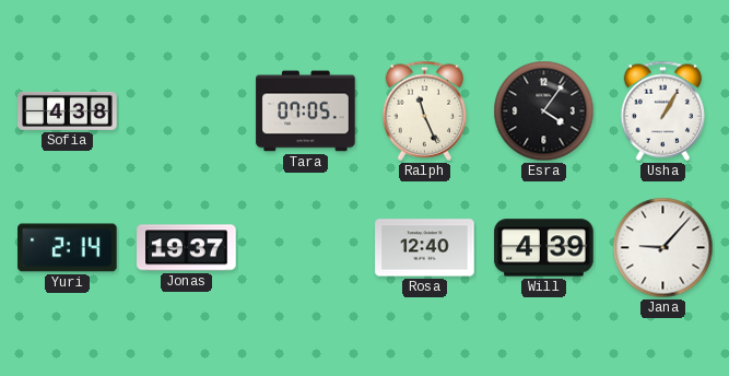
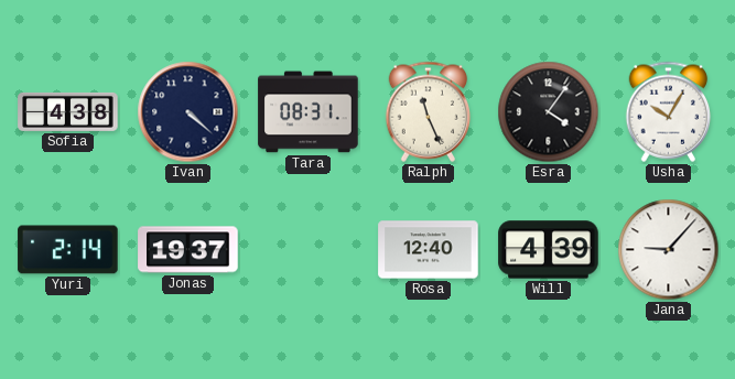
Ivan: none -> 4:22
Tara: 07:05 -> 08:31
Usha: 1:05 -> 10:05
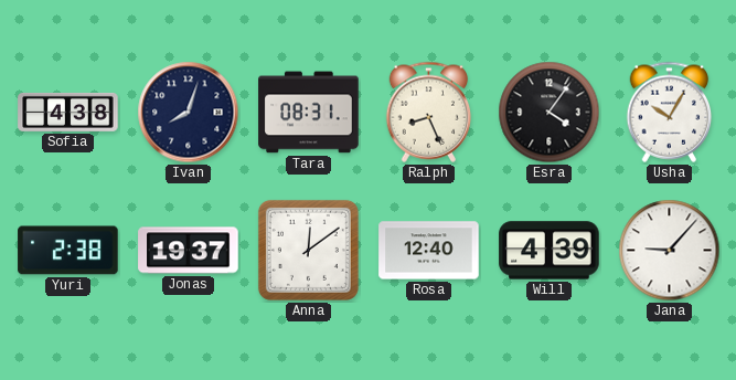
Ivan: 4:22 -> 8:03
Ralph: 11:26 -> 8:26
Yuri: 2:14 -> 2:38
Anna: none -> 12:09
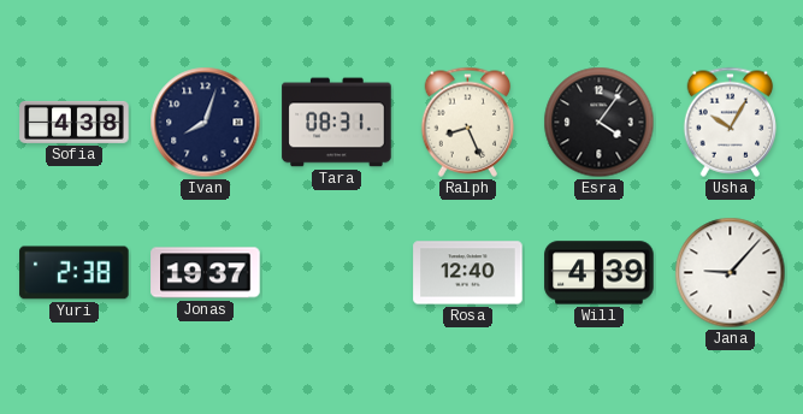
Anna: 12:09 -> none
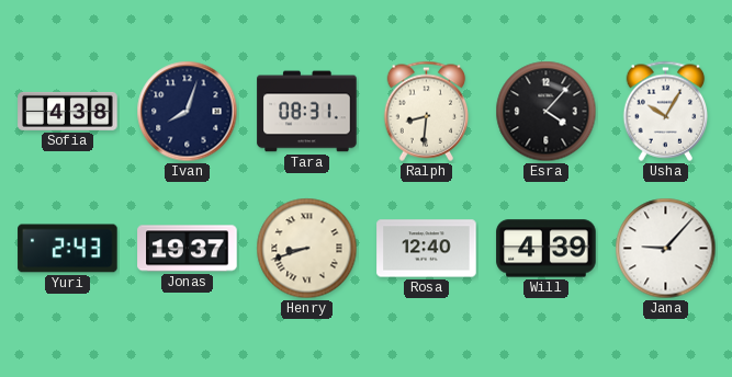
Ralph: 8:26 -> 8:31
Esra: 4:06 -> 4:07
Yuri: 2:38 -> 2:43
Henry: none -> 8:42
